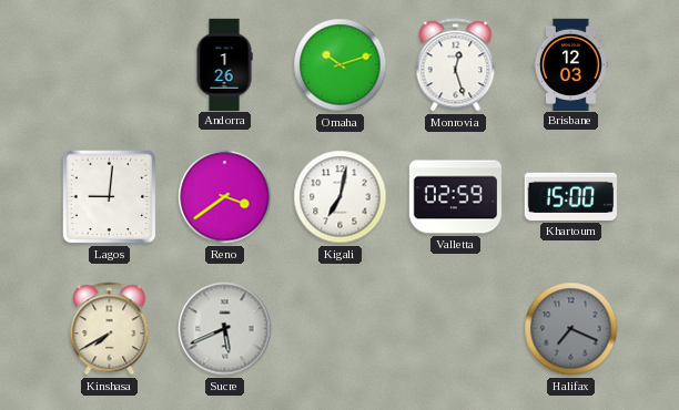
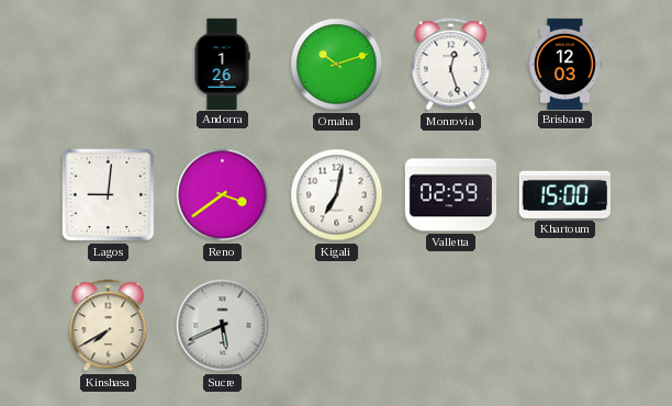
Halifax: 7:19 -> none
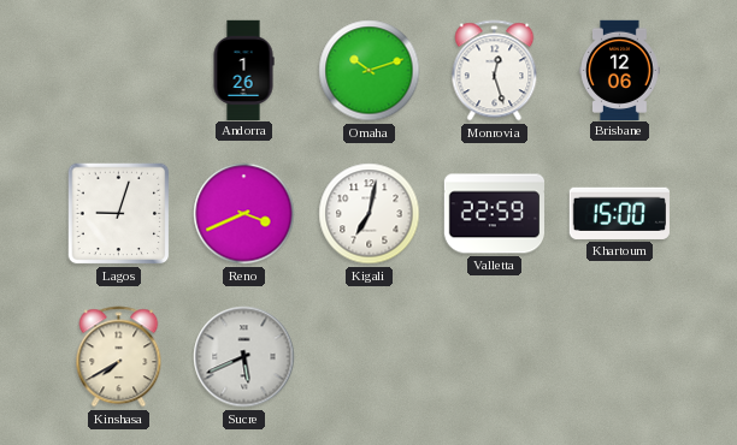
Brisbane: 12:03 -> 12:06
Lagos: 9:01 -> 9:03
Reno: 3:39 -> 3:41
Valletta: 02:59 -> 22:59
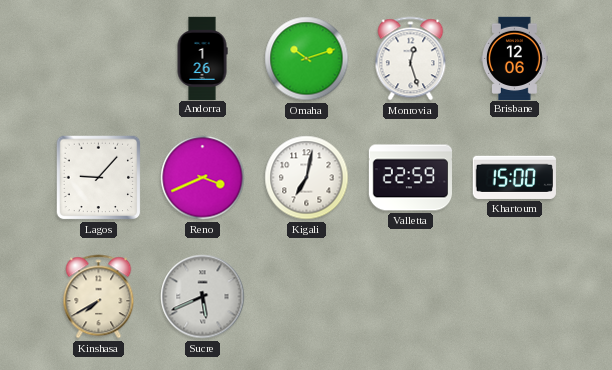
Lagos: 9:03 -> 9:07
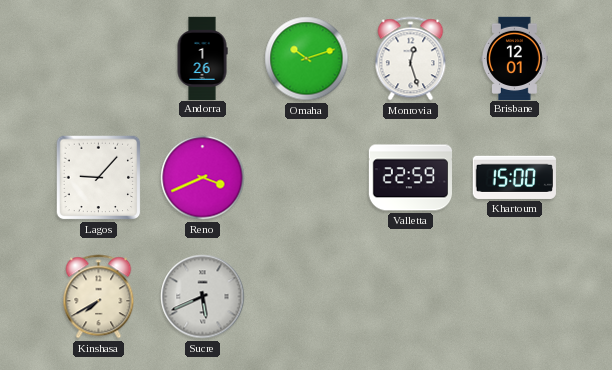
Brisbane: 12:06 -> 12:01
Kigali: 7:02 -> none
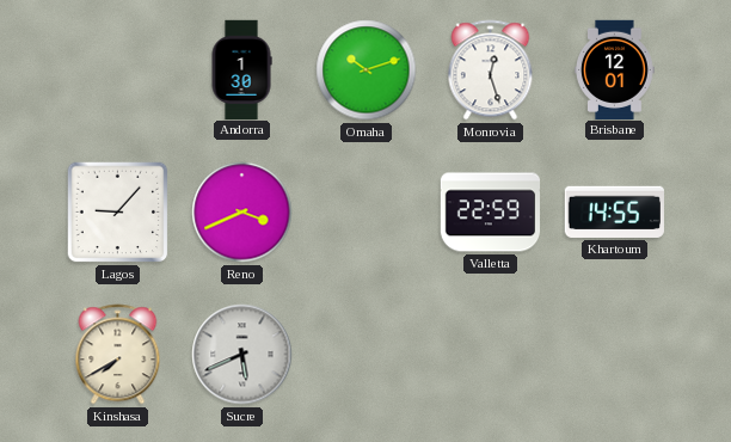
Andorra: 1:26 -> 1:30
Khartoum: 15:00 -> 14:55
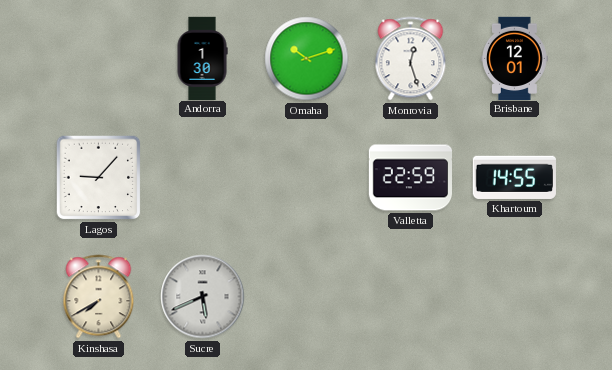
Reno: 3:41 -> none
